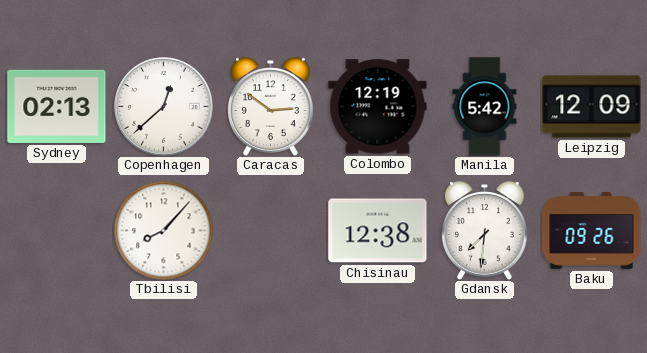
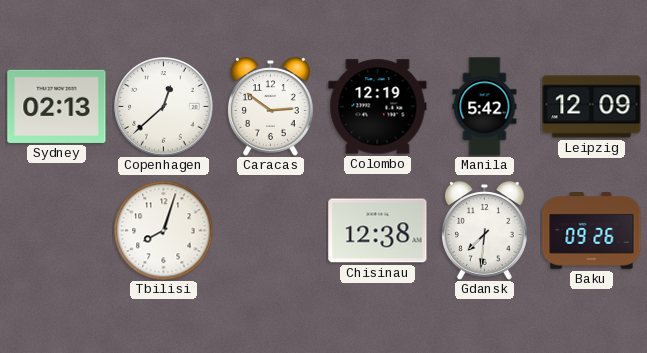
Tbilisi: 8:07 -> 8:03
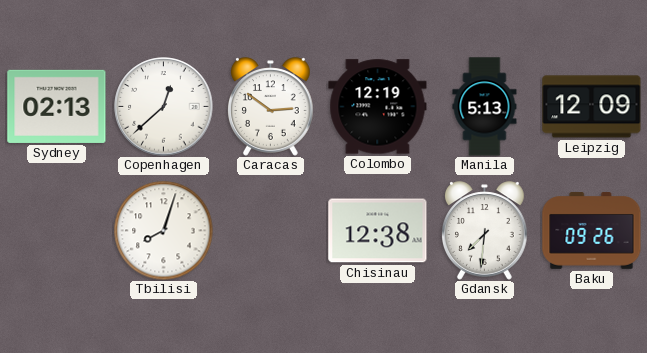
Manila: 5:42 -> 5:13
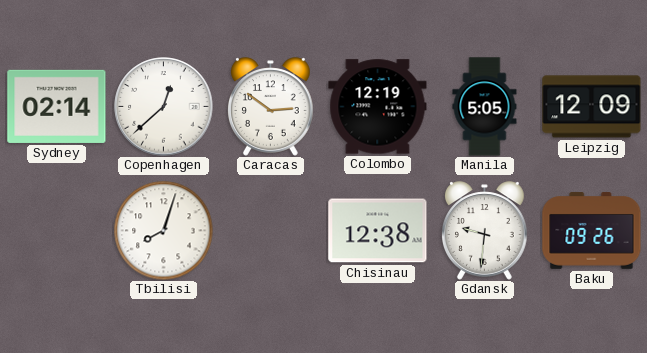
Sydney: 02:13 -> 02:14
Manila: 5:13 -> 5:05
Gdansk: 7:31 -> 9:31
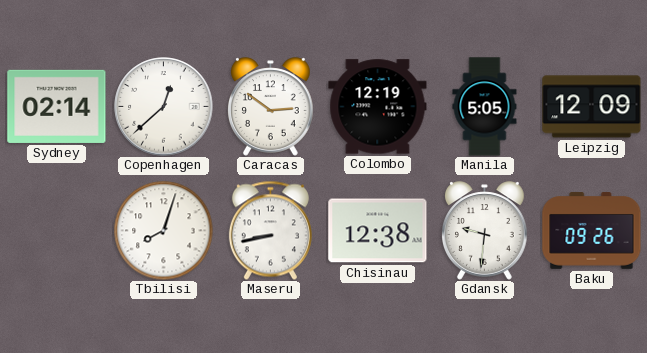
Maseru: none -> 8:43
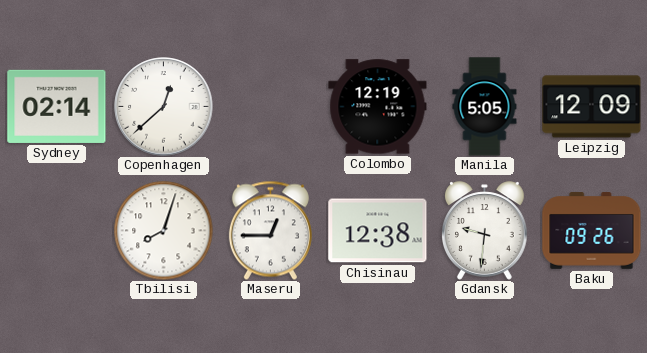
Caracas: 2:51 -> none
Maseru: 8:43 -> 12:45
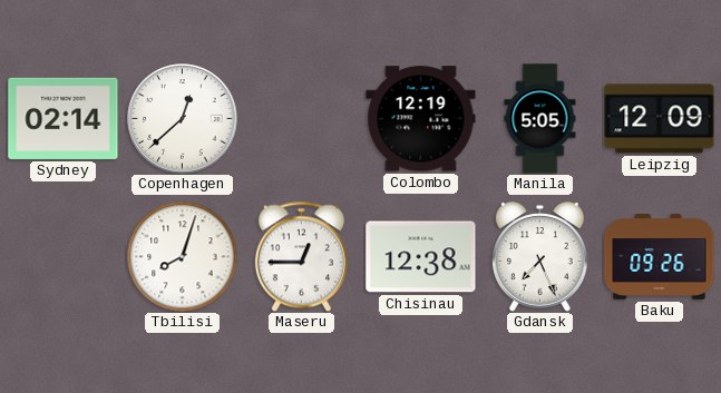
Gdansk: 9:31 -> 7:26
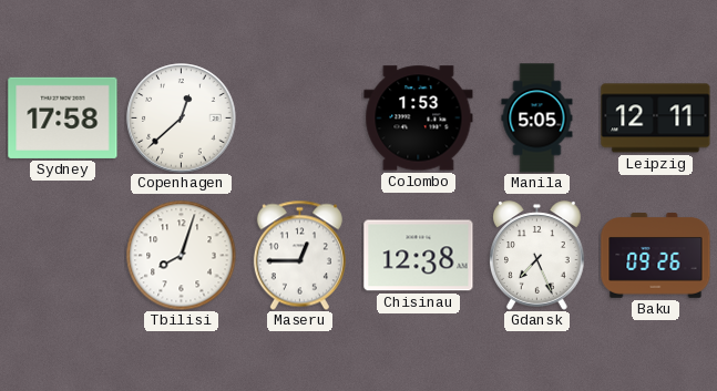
Sydney: 02:14 -> 17:58
Colombo: 12:19 -> 1:53
Leipzig: 12:09 -> 12:11
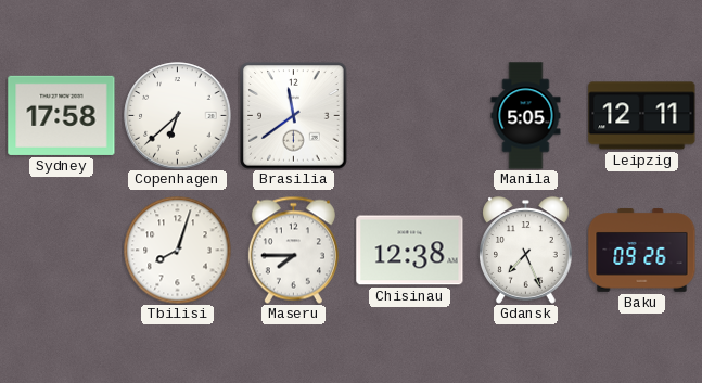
Copenhagen: 12:38 -> 6:38
Brasilia: none -> 11:39
Colombo: 1:53 -> none
Maseru: 12:45 -> 7:45
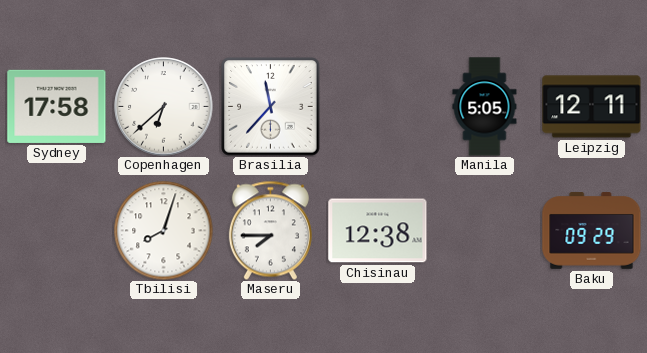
Brasilia: 11:39 -> 11:37
Gdansk: 7:26 -> none
Baku: 09:26 -> 09:29
